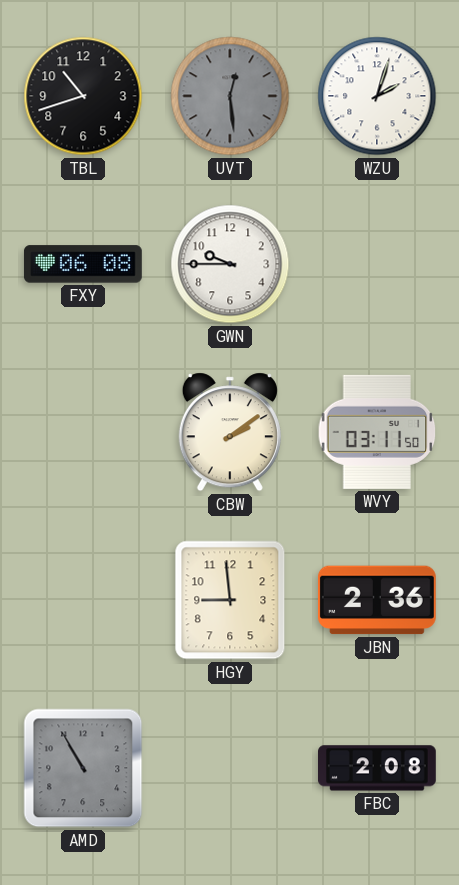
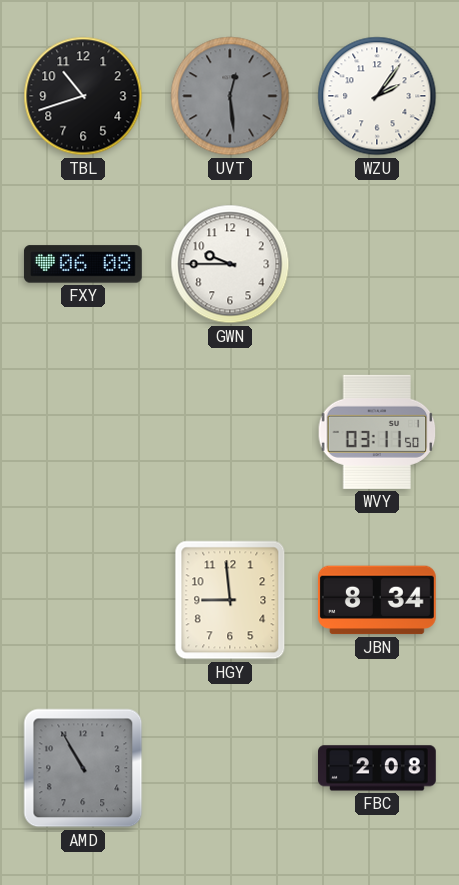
WZU: 2:03 -> 2:06
CBW: 2:09 -> none
JBN: 2:36 -> 8:34
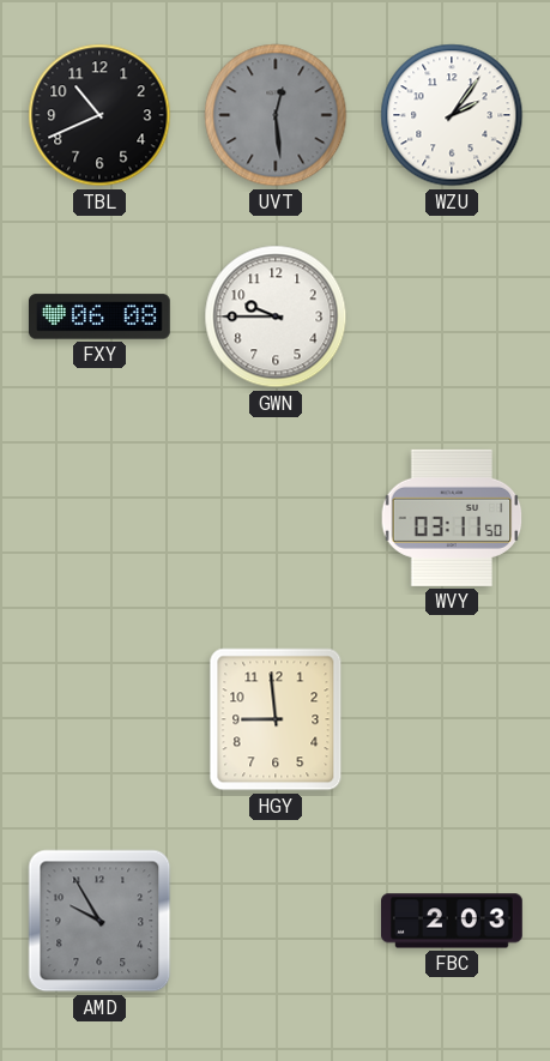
TBL: 10:42 -> 10:41
JBN: 8:34 -> none
AMD: 10:55 -> 9:55
FBC: 2:08 -> 2:03
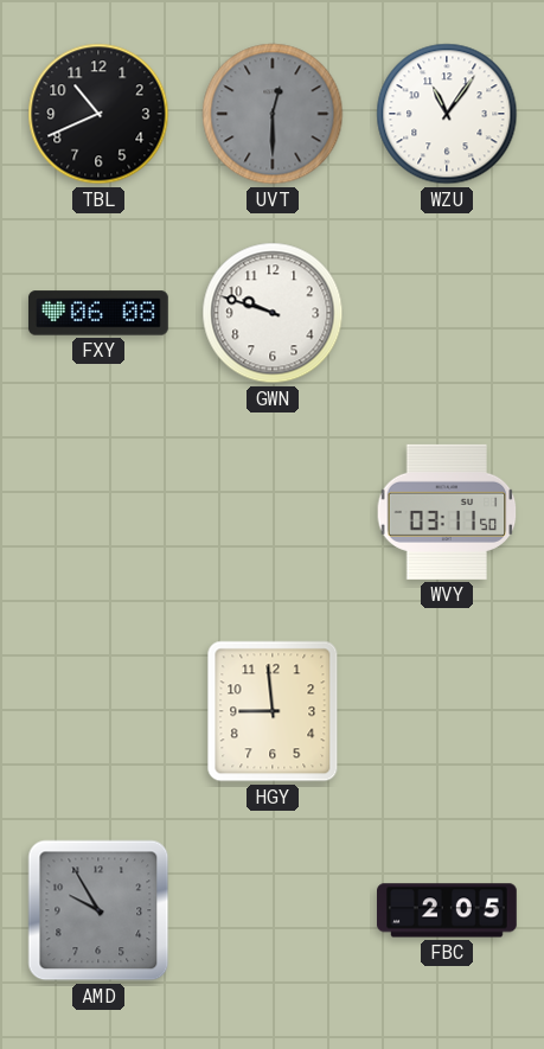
UVT: 12:29 -> 12:30
WZU: 2:06 -> 11:06
GWN: 9:45 -> 9:48
FBC: 2:03 -> 2:05
